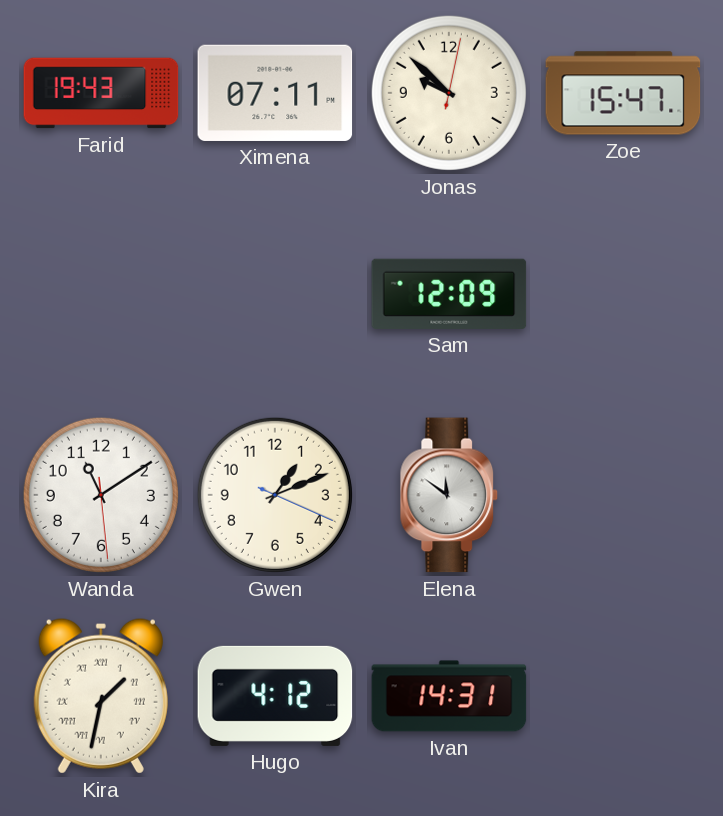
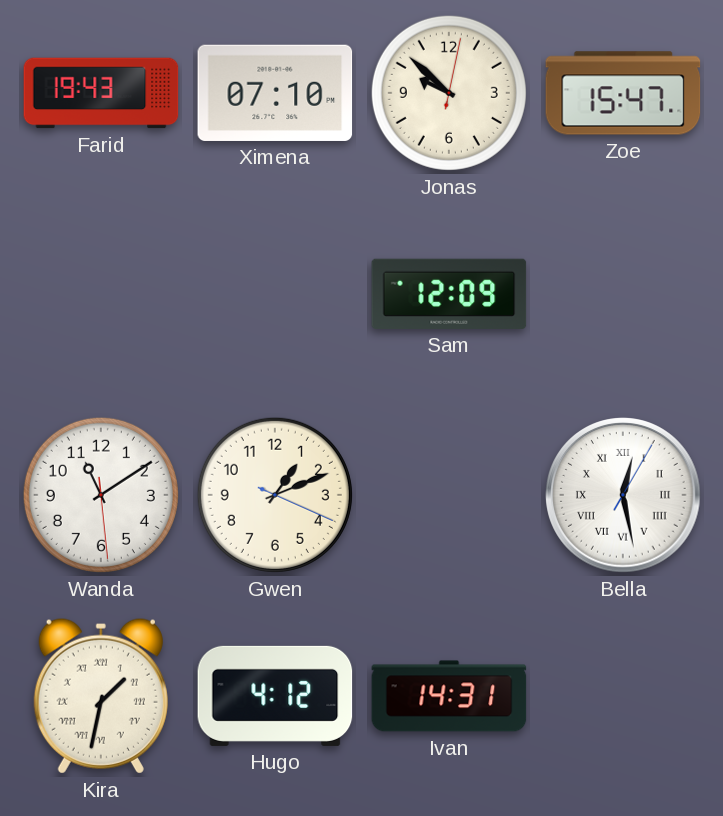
Ximena: 07:11 -> 07:10
Elena: 11:51 -> none
Bella: none -> 12:28
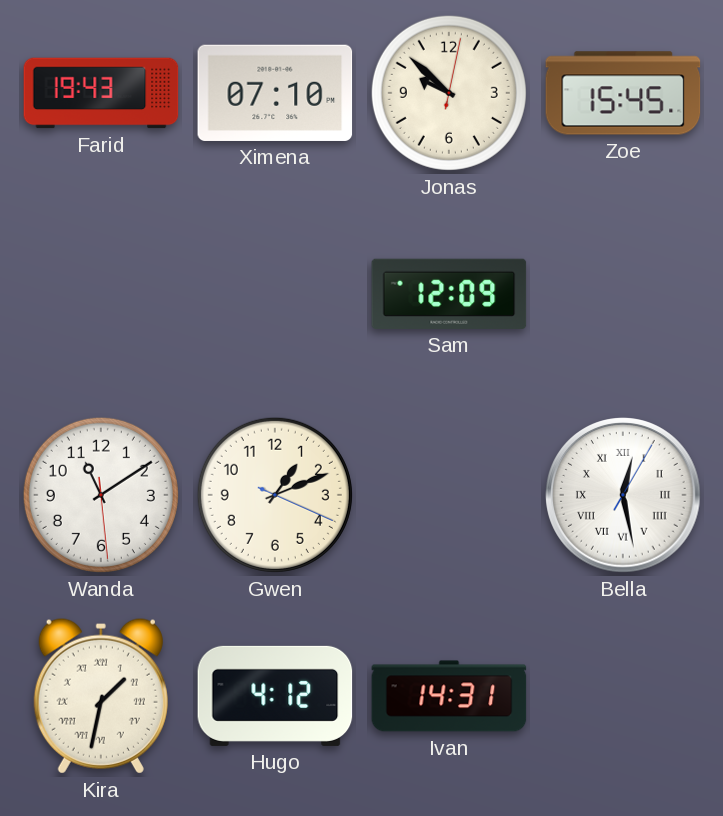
Zoe: 15:47 -> 15:45
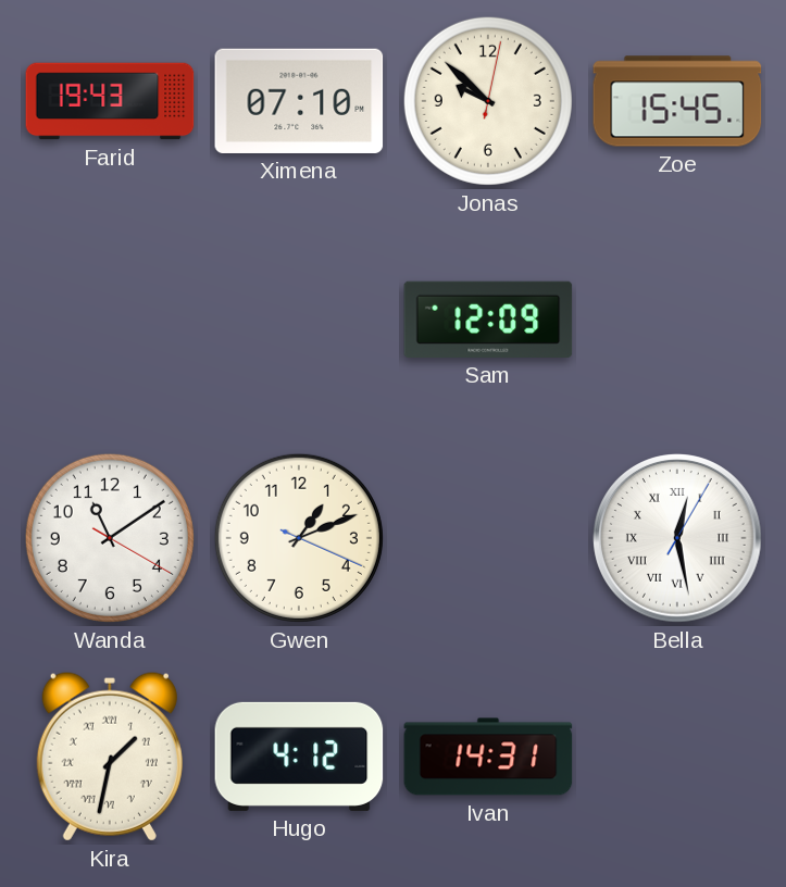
Wanda: 11:09:29 -> 11:09:20
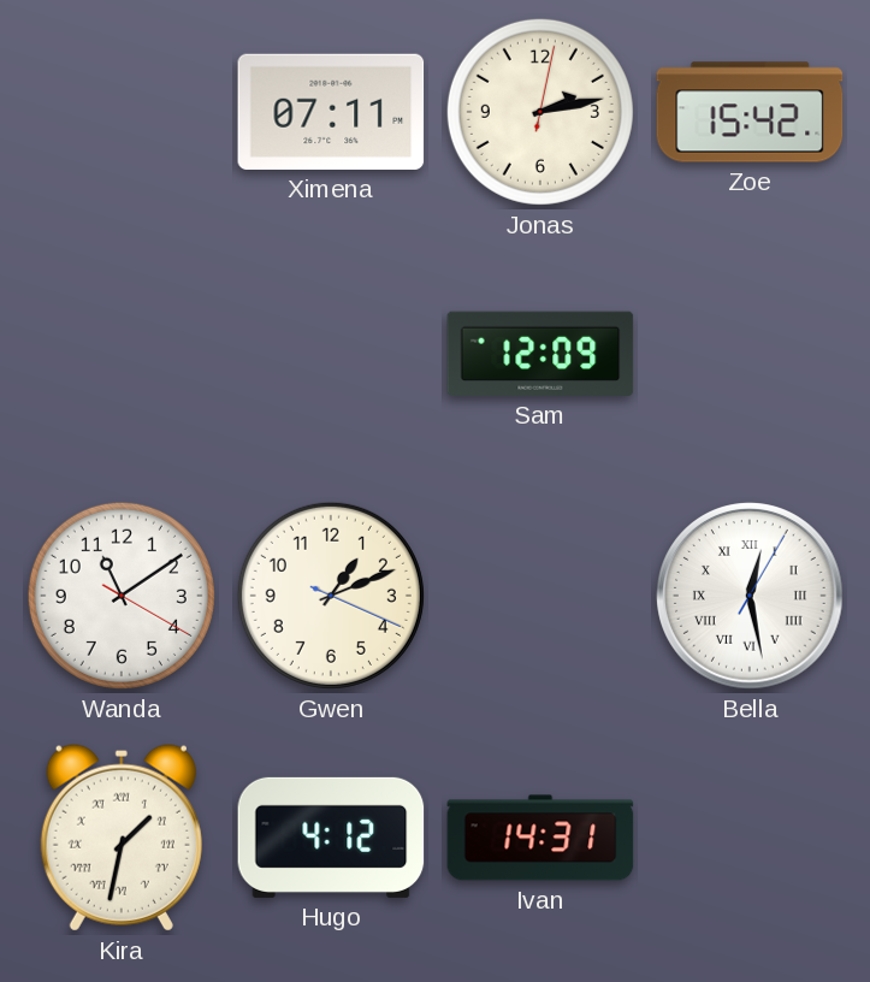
Farid: 19:43 -> none
Ximena: 07:10 -> 07:11
Jonas: 9:52 -> 2:13
Zoe: 15:45 -> 15:42
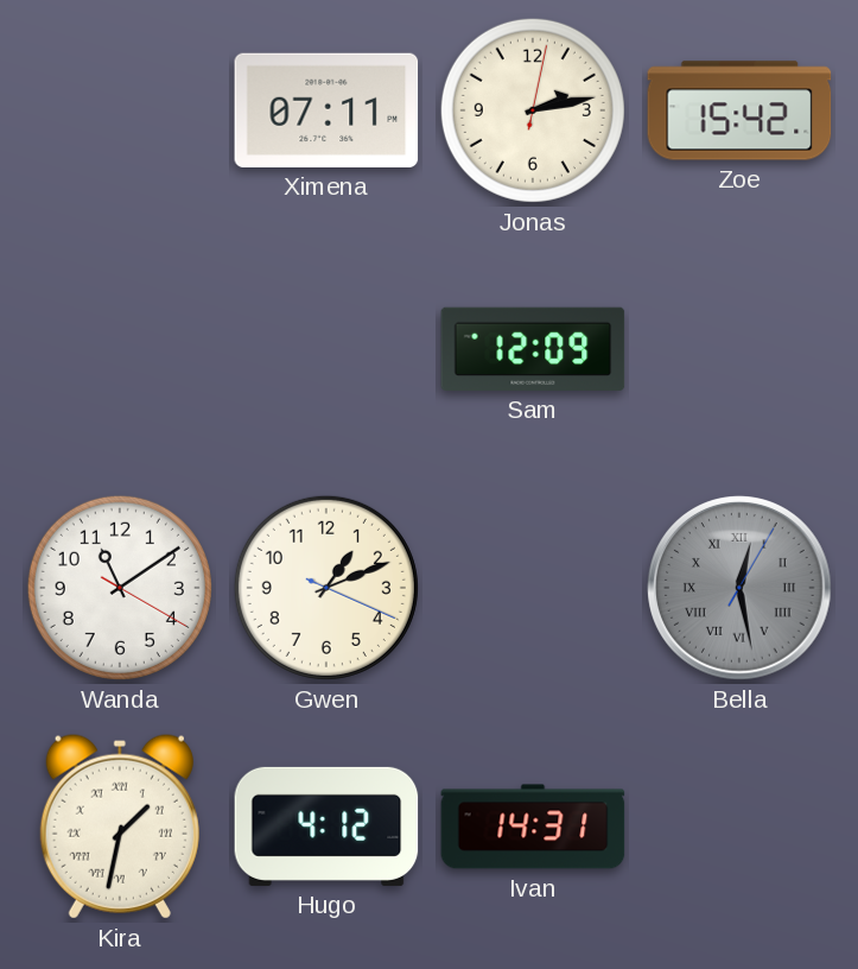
Bella dial: white -> grey
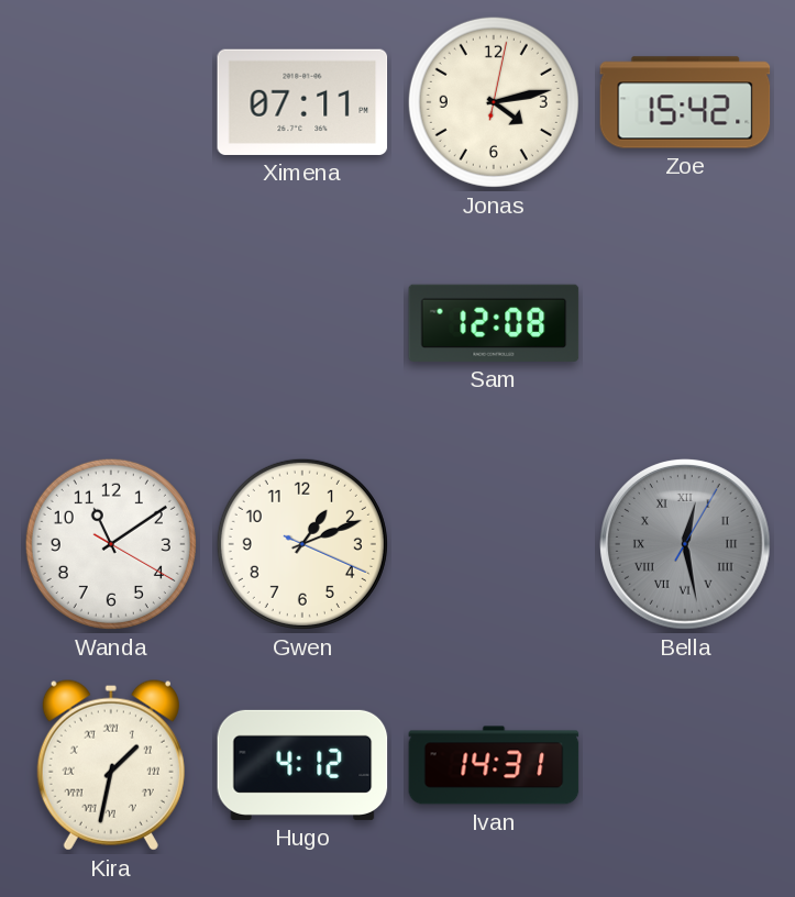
Jonas: 2:13 -> 4:13
Sam: 12:09 -> 12:08
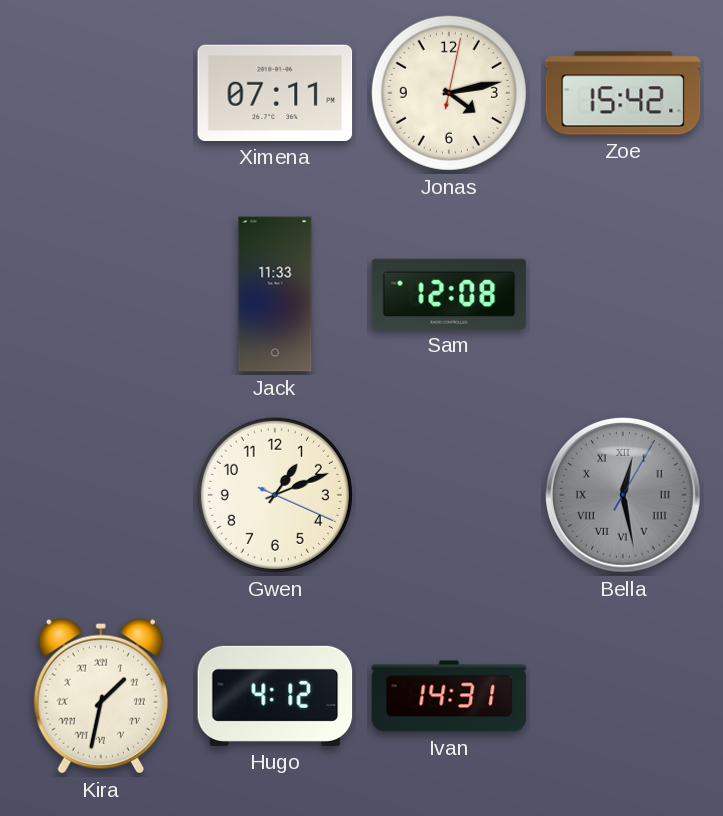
Jack: none -> 11:33
Wanda: 11:09 -> none
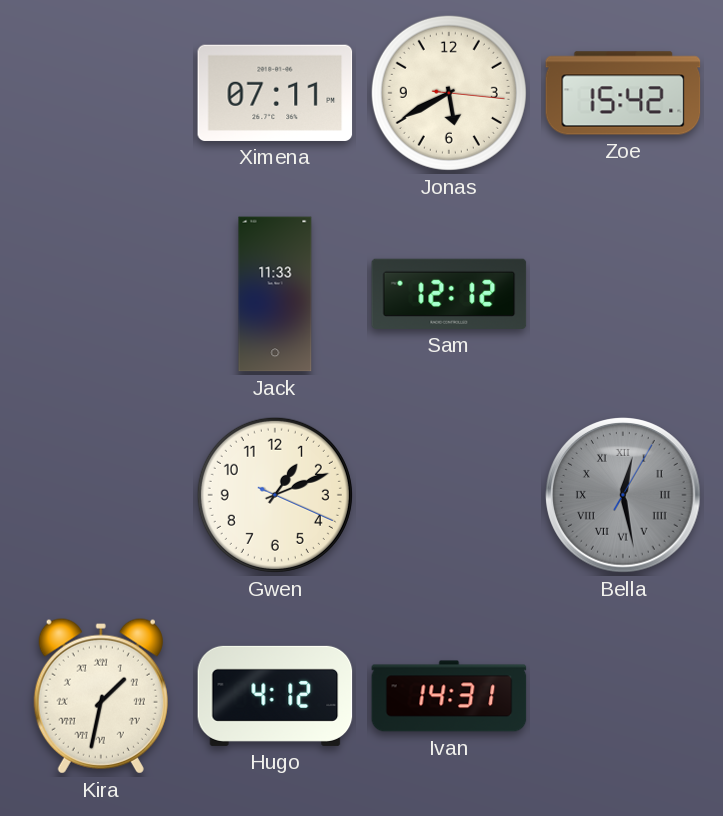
Jonas: 4:13 -> 5:40
Sam: 12:08 -> 12:12
